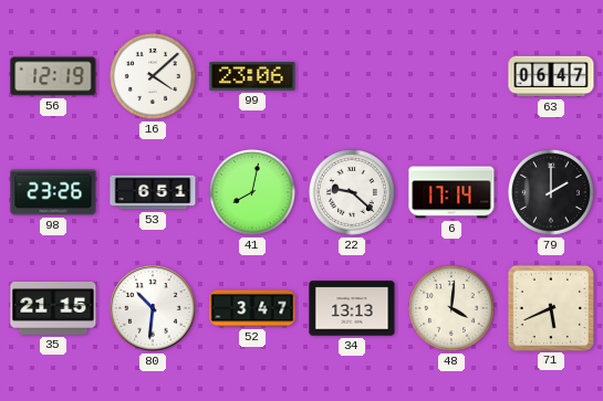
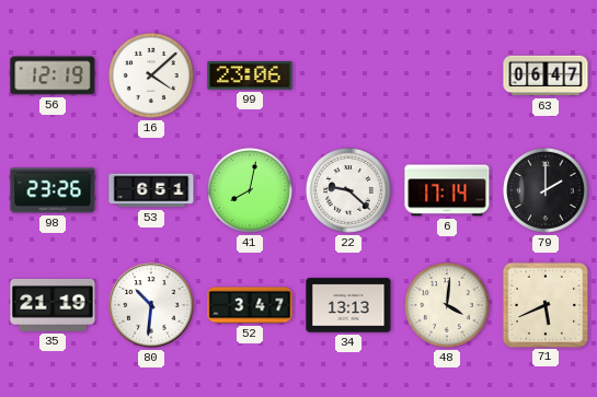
35: 21:15 -> 21:19
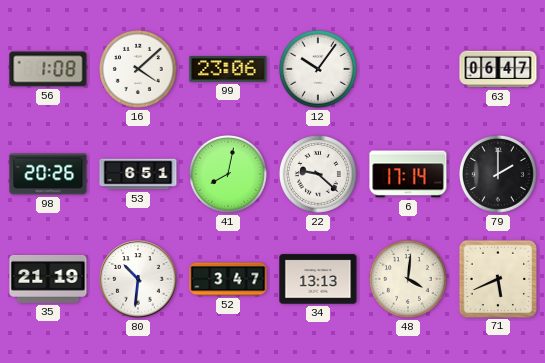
56: 12:19 -> 1:08
12: none -> 10:06
98: 23:26 -> 20:26
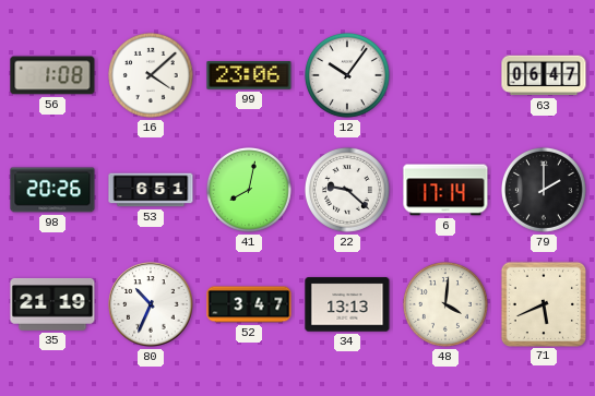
80: 10:31 -> 10:34
